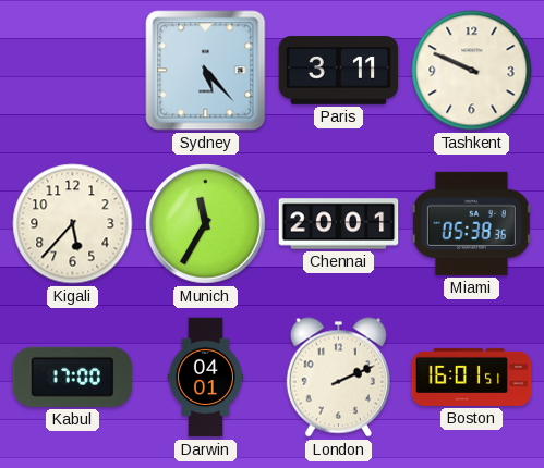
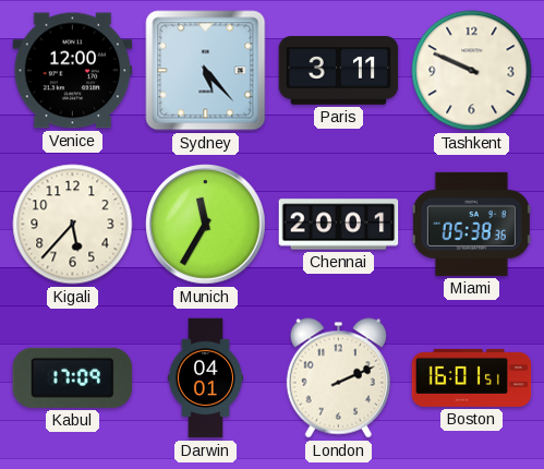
Venice: none -> 12:00
Kabul: 17:00 -> 17:09
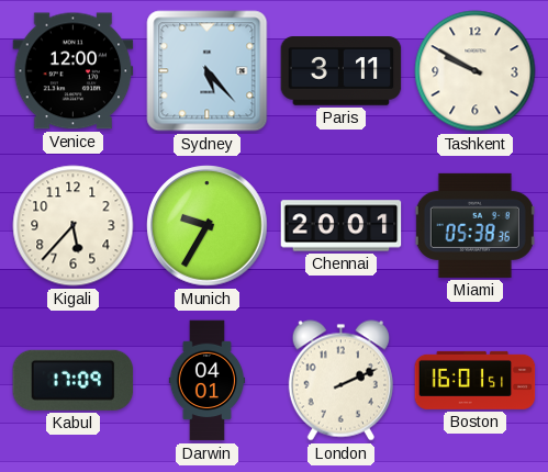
Tashkent: 9:49 -> 9:50
Munich: 11:35 -> 9:35
